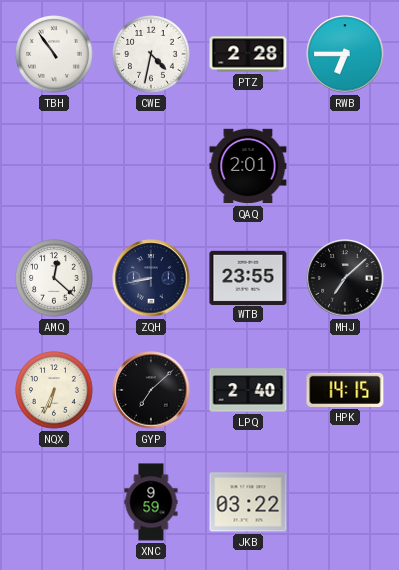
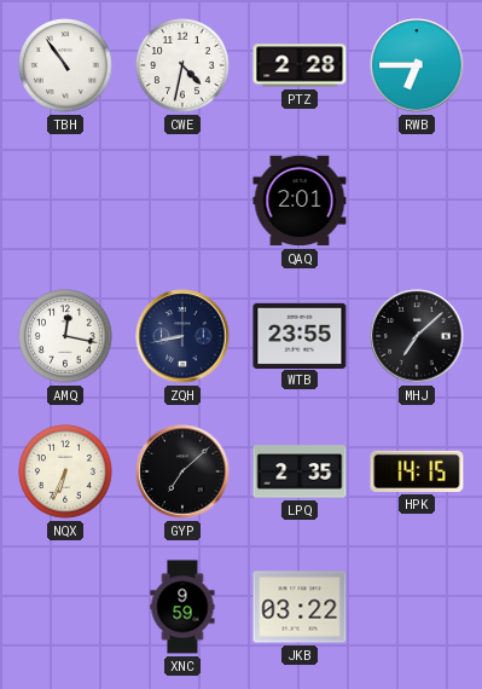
AMQ: 12:22 -> 12:17
LPQ: 2:40 -> 2:35
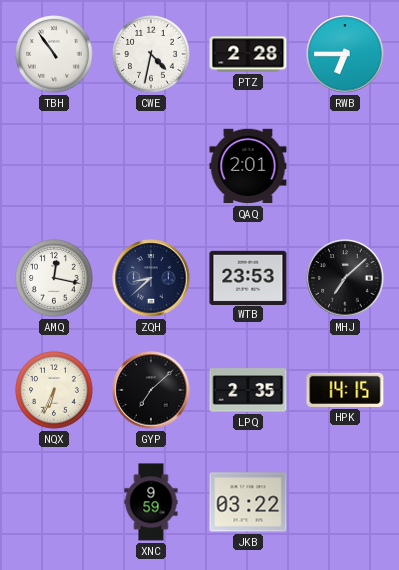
ZQH: 8:43 -> 8:38
WTB: 23:55 -> 23:53
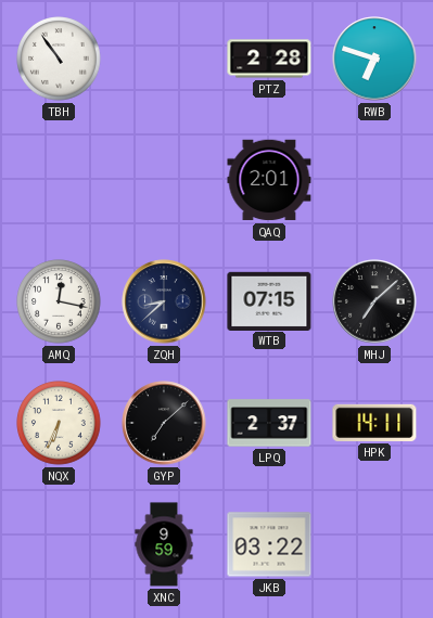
CWE: 4:32 -> none
RWB: 6:45 -> 6:48
WTB: 23:53 -> 07:15
LPQ: 2:35 -> 2:37
HPK: 14:15 -> 14:11
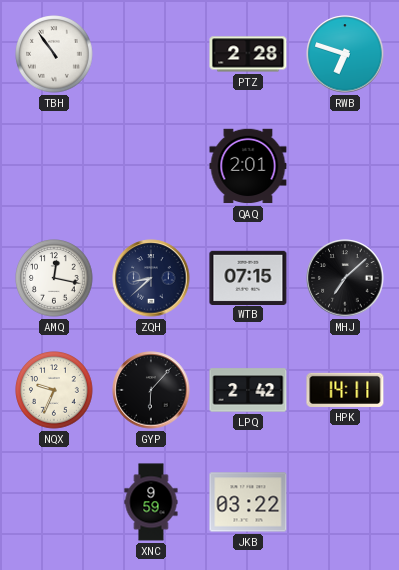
NQX: 6:34 -> 9:34
GYP: 7:08 -> 6:07
LPQ: 2:37 -> 2:42
